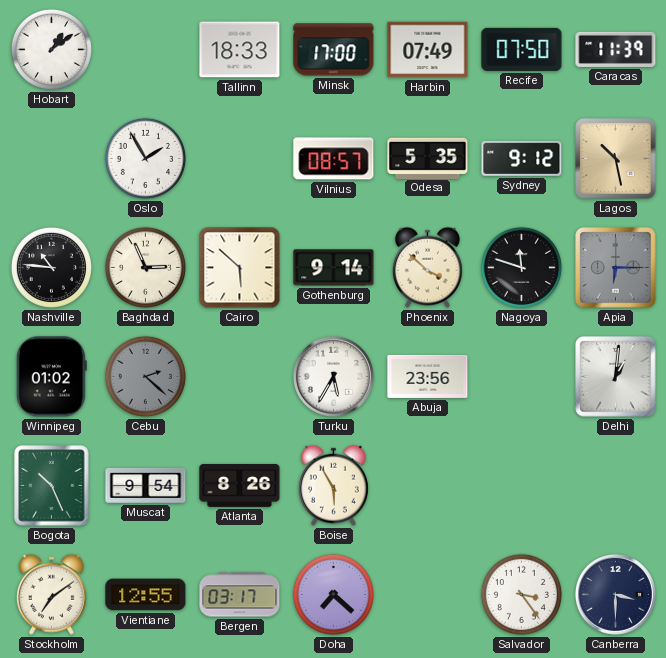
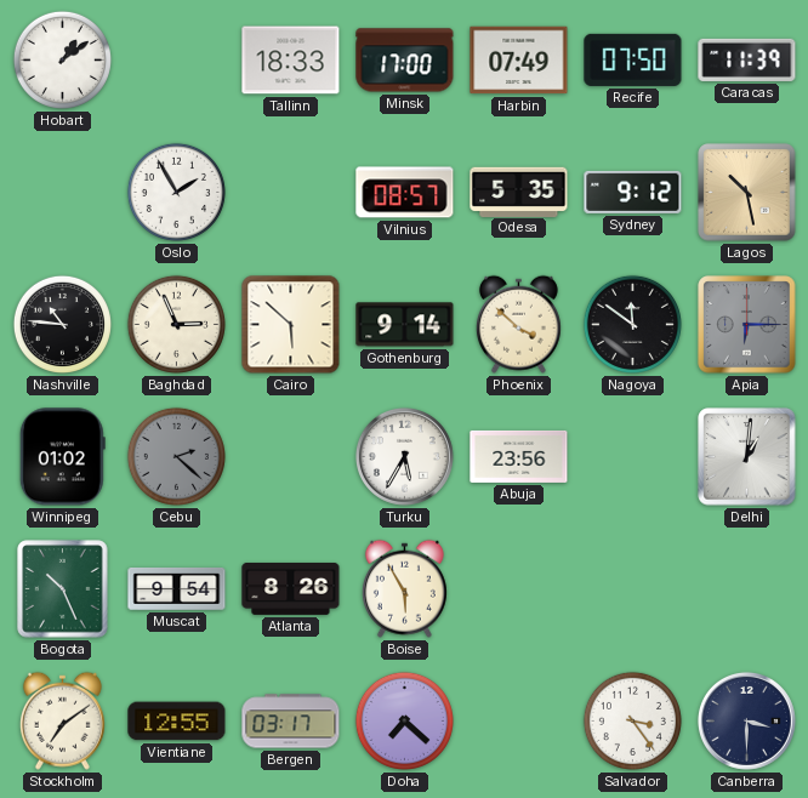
Nagoya: 11:48 -> 11:51
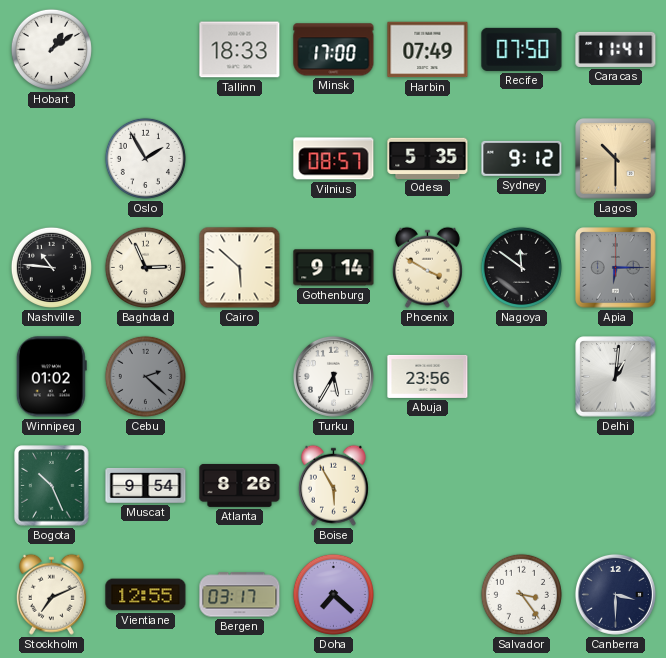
Caracas: 11:39 -> 11:41
Lagos: 10:28 -> 10:30
Phoenix: 3:52 -> 3:50
Stockholm: 7:09 -> 7:11
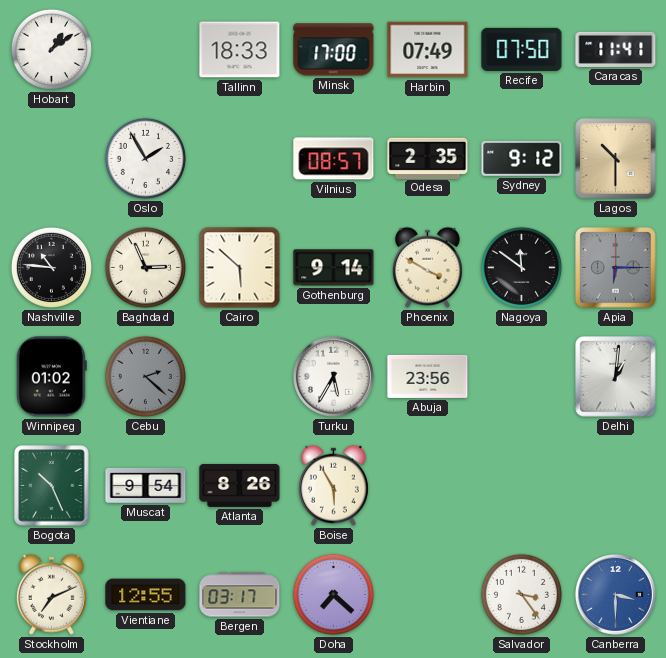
Odesa: 5:35 -> 2:35
Canberra dial: navy -> blue
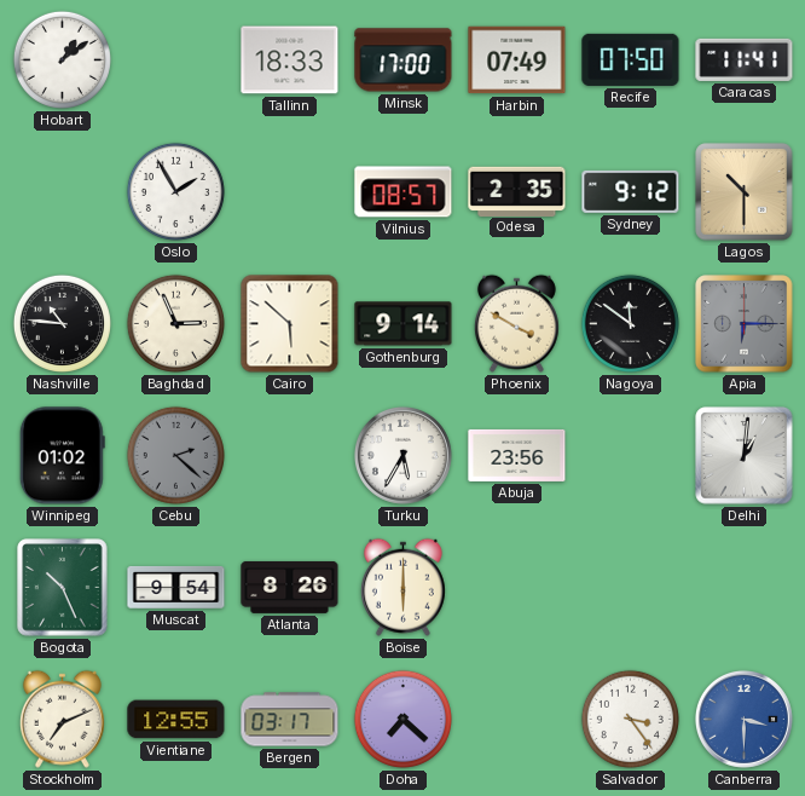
Boise: 5:55 -> 6:00
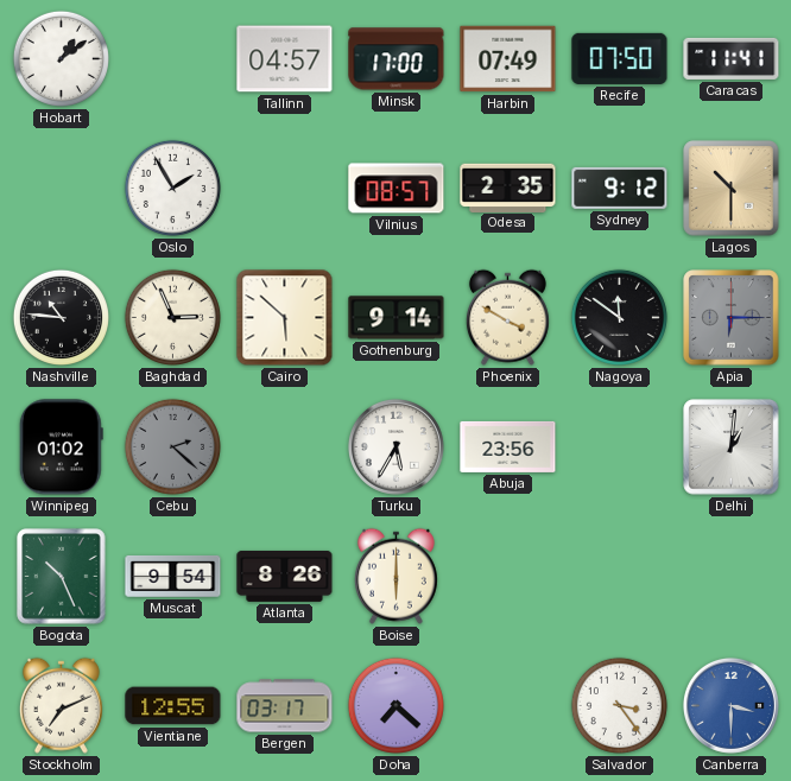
Tallinn: 18:33 -> 04:57
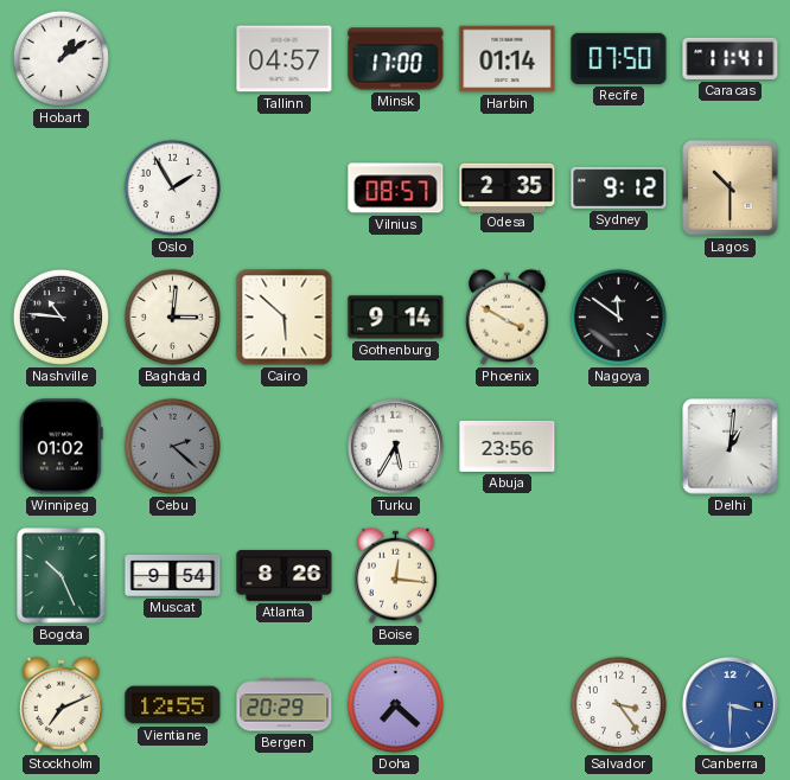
Harbin: 07:49 -> 01:14
Baghdad: 2:56 -> 3:01
Apia: 6:15 -> none
Boise: 6:00 -> 12:16
Bergen: 03:17 -> 20:29
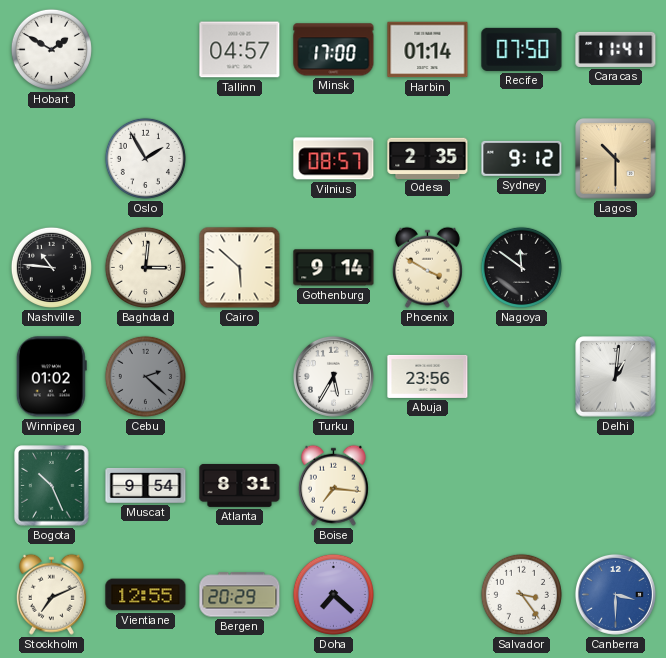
Hobart: 1:09 -> 1:50
Atlanta: 8:26 -> 8:31
Boise: 12:16 -> 7:16
